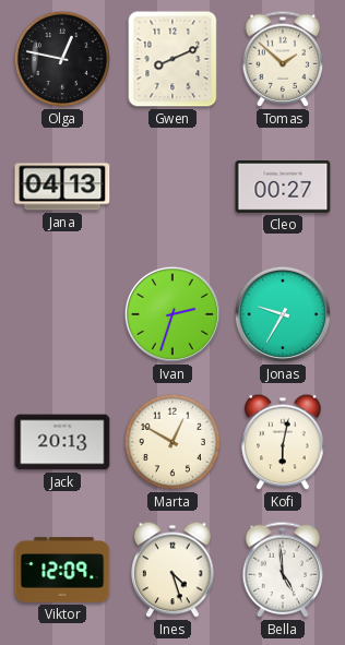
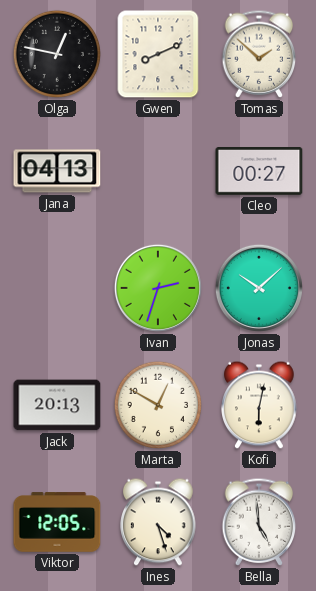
Jonas: 9:35 -> 10:08
Viktor: 12:09 -> 12:05
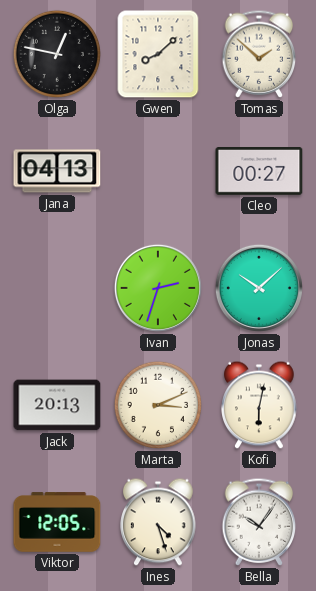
Gwen: 8:11 -> 8:08
Marta: 12:50 -> 3:11
Bella: 4:59 -> 10:06
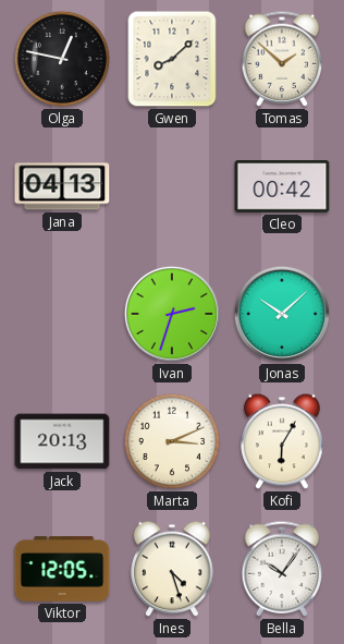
Cleo: 00:27 -> 00:42
Kofi: 6:02 -> 6:05
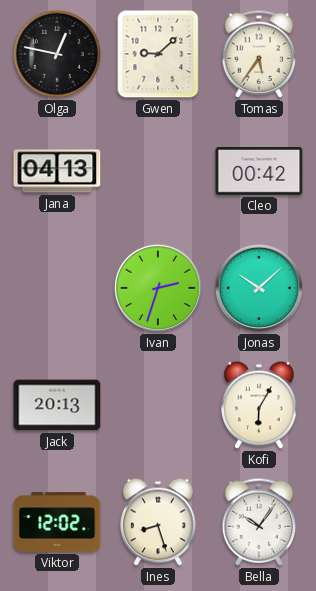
Gwen: 8:08 -> 9:08
Tomas: 1:52 -> 5:36
Marta: 3:11 -> none
Viktor: 12:05 -> 12:02
Ines: 4:27 -> 8:27
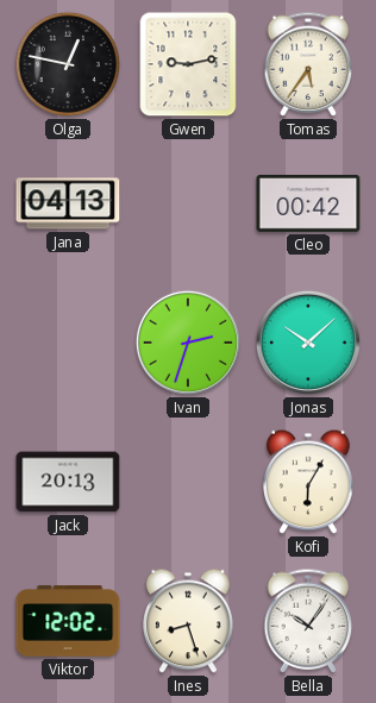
Gwen: 9:08 -> 9:13
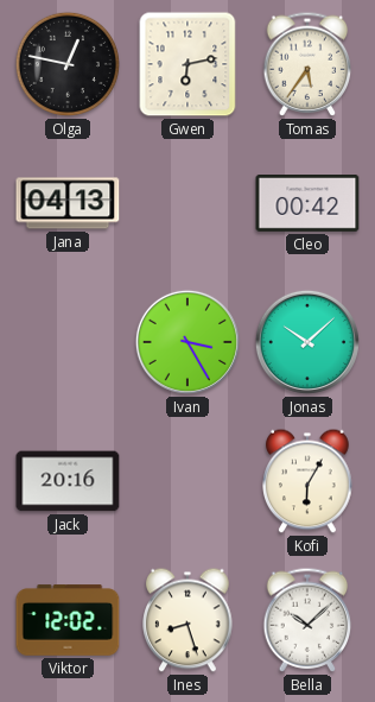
Gwen: 9:13 -> 6:13
Ivan: 2:33 -> 3:25
Jack: 20:13 -> 20:16
Bella: 10:06 -> 10:08
